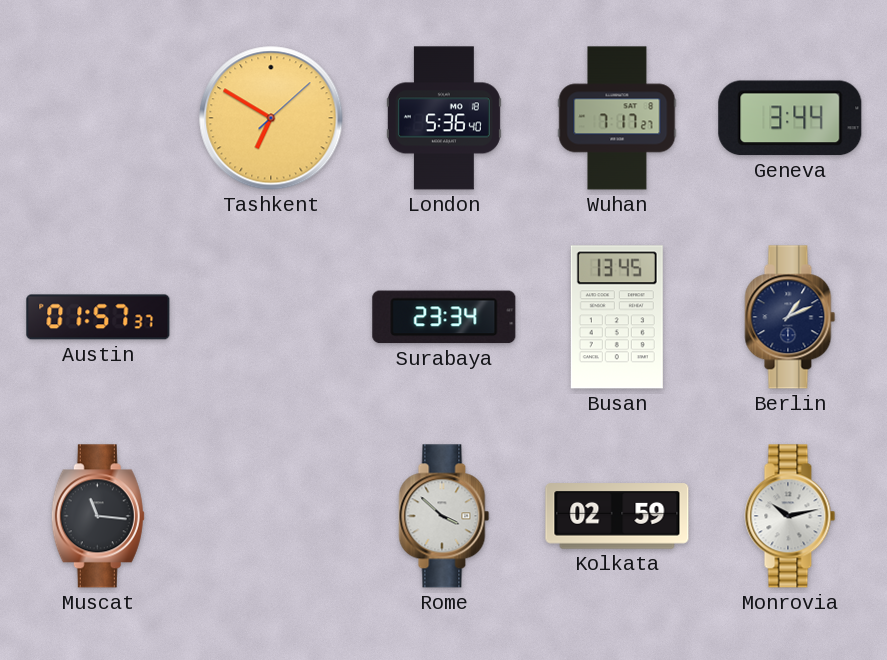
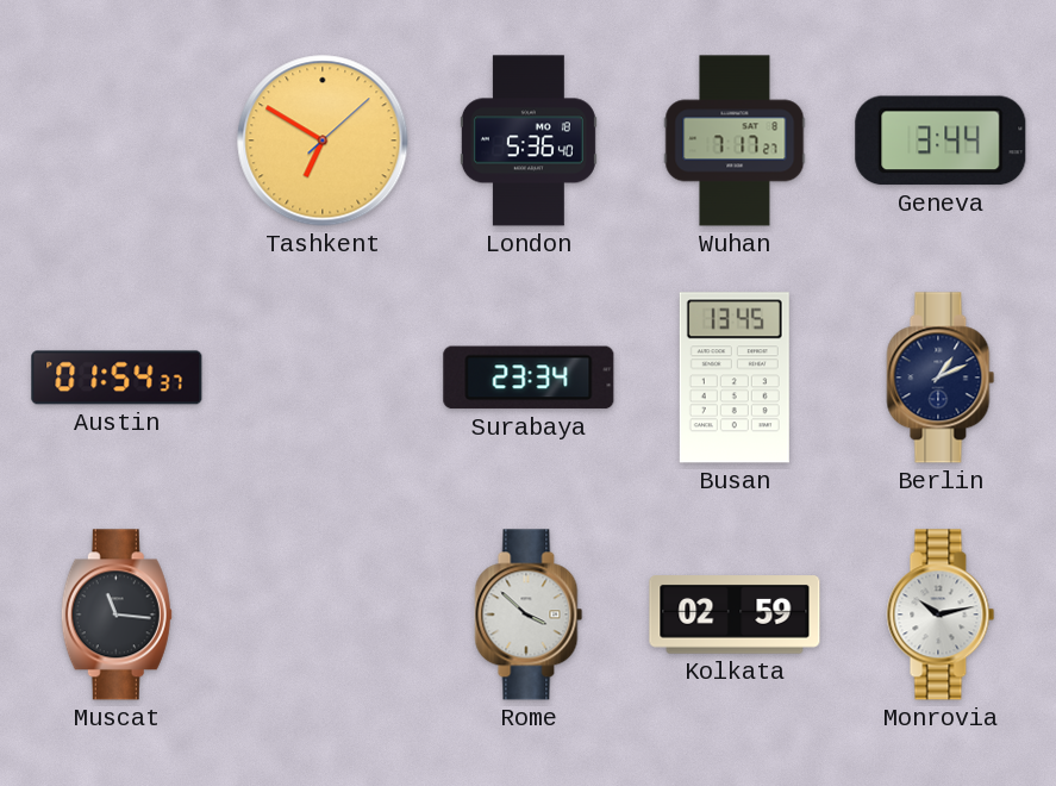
Austin: 01:57 -> 01:54
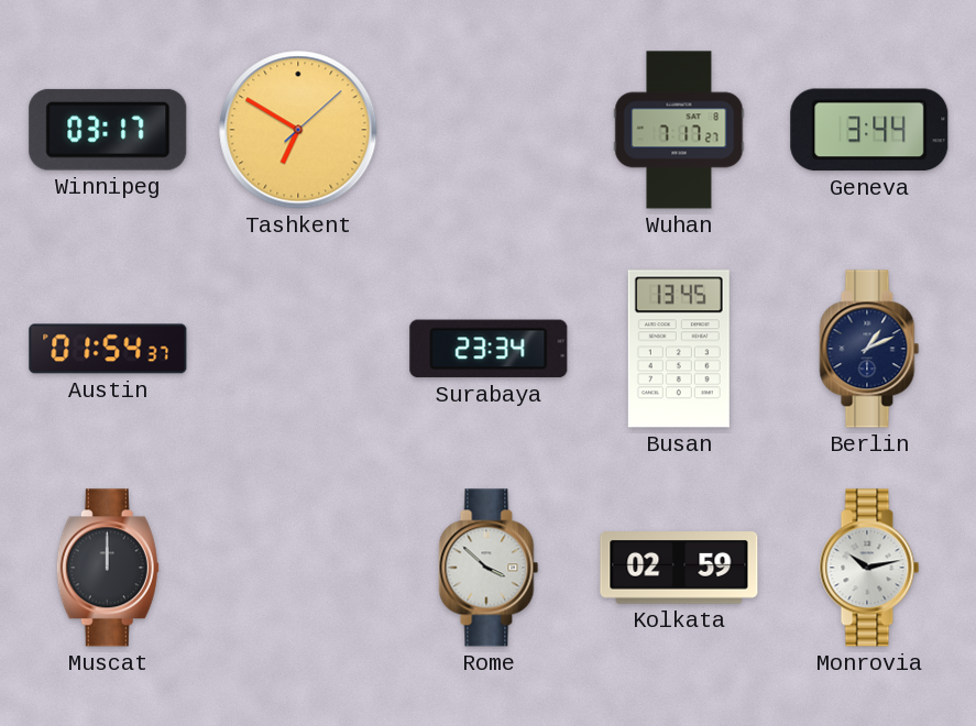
Winnipeg: none -> 03:17
London: 5:36 -> none
Muscat: 11:16 -> 12:00
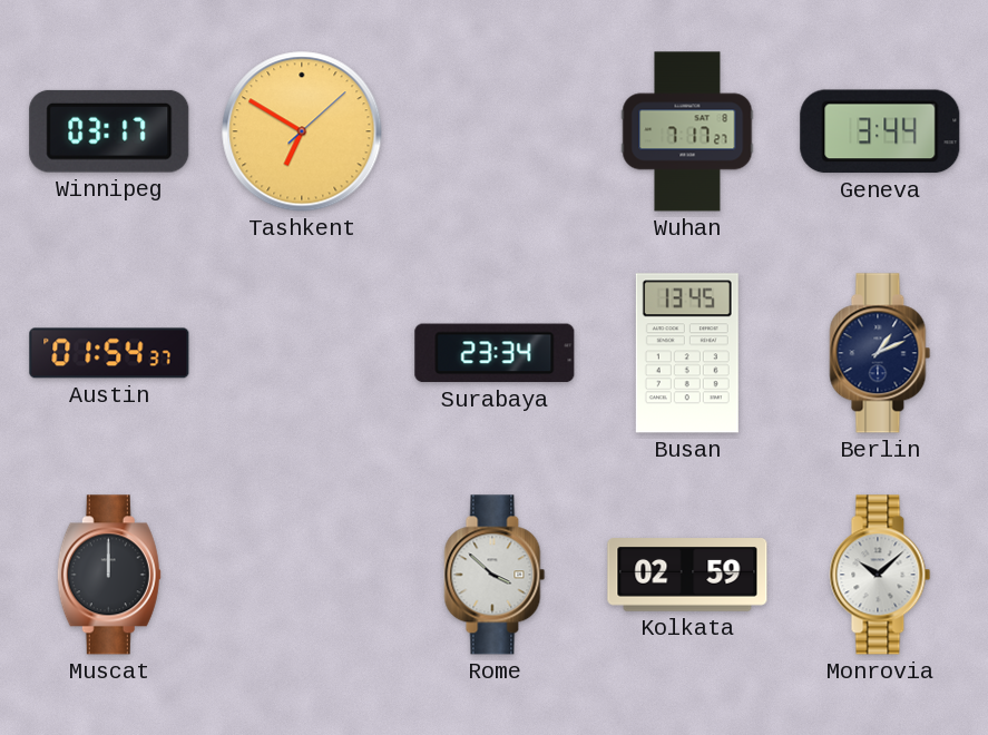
Monrovia: 10:13 -> 10:08
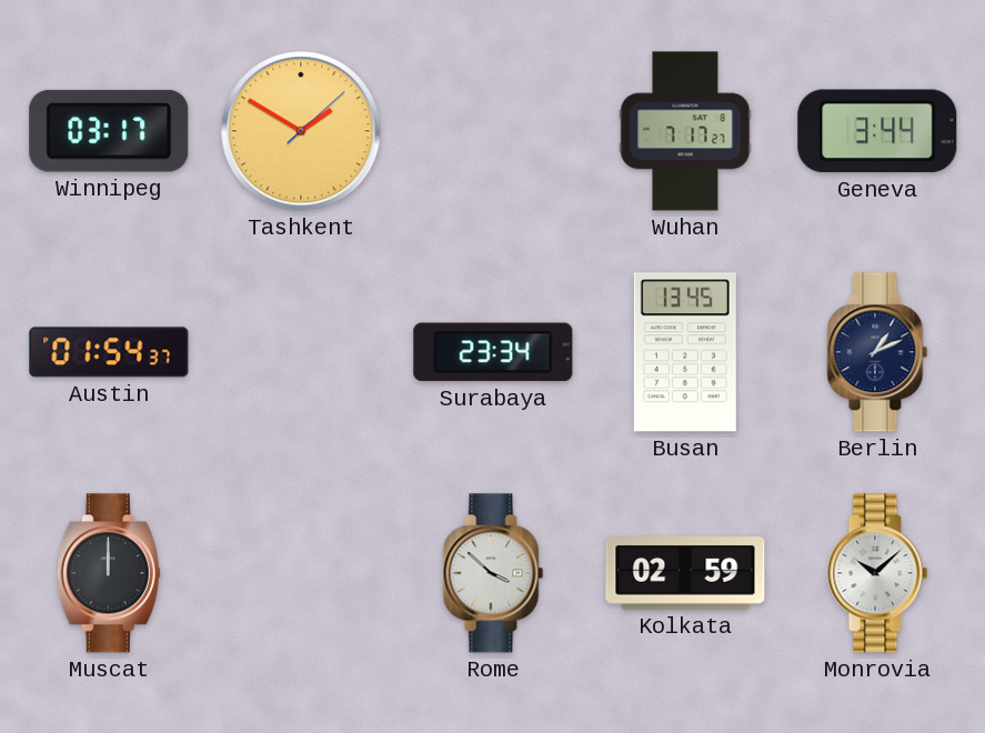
Tashkent: 6:50 -> 1:50
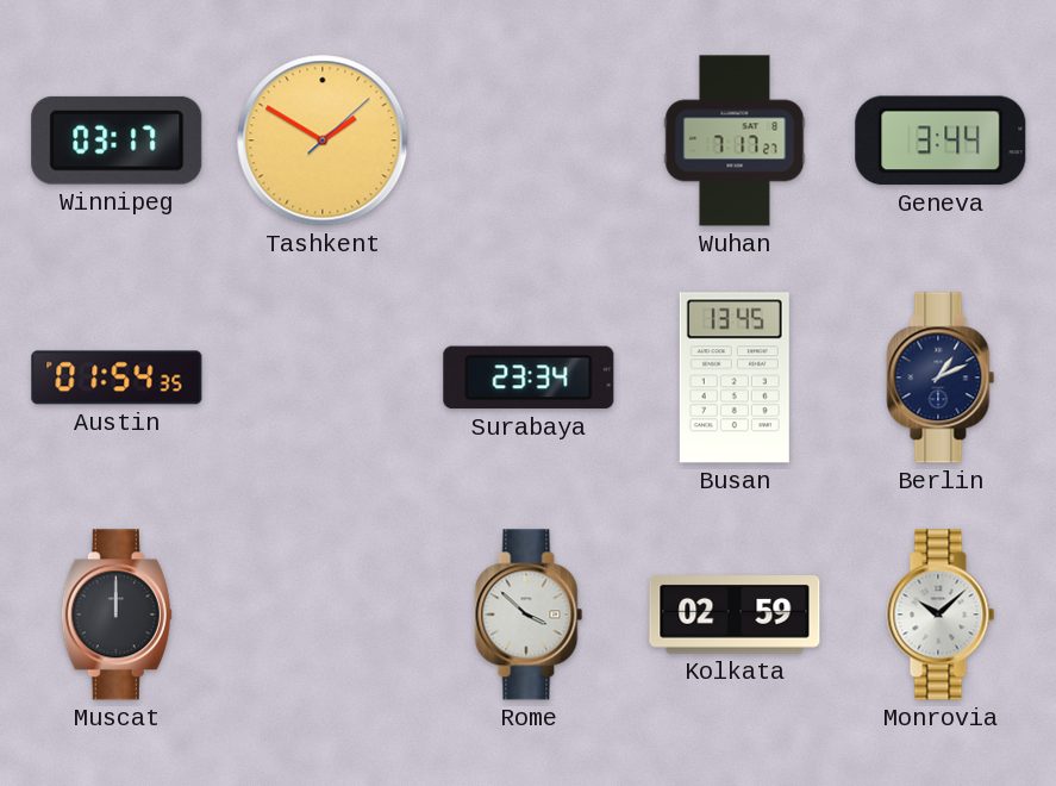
Austin: 01:54:37 -> 01:54:35
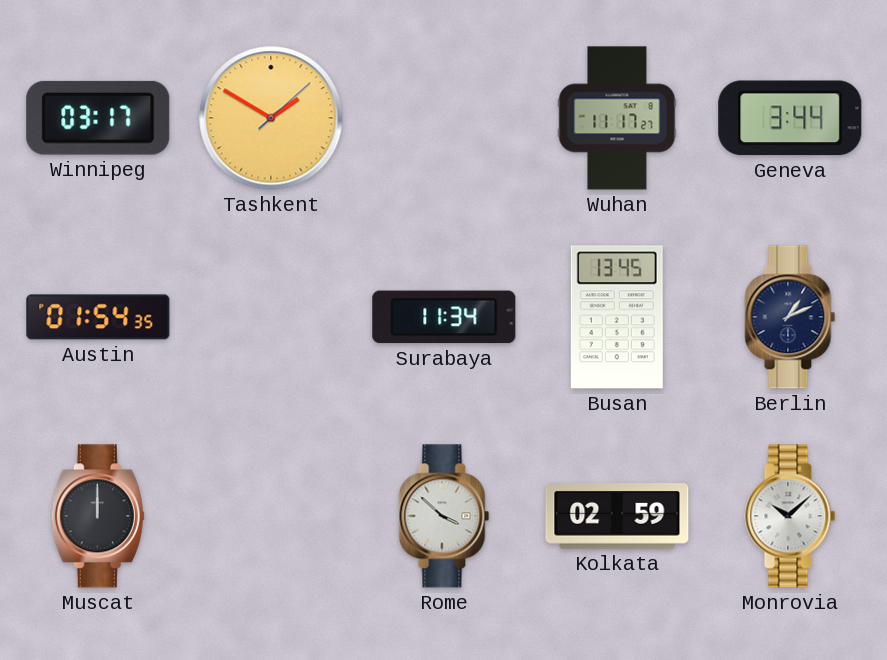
Wuhan: 7:17 -> 11:17
Surabaya: 23:34 -> 11:34
